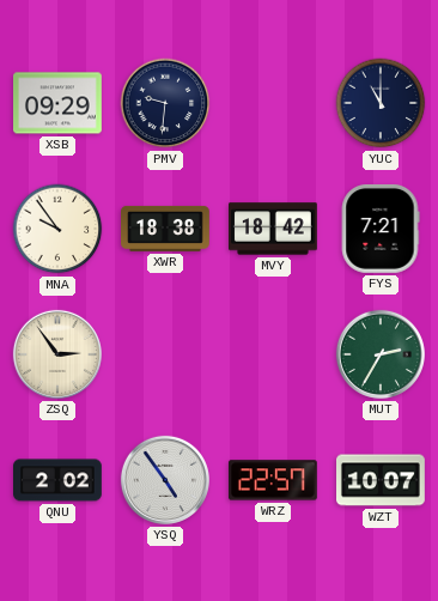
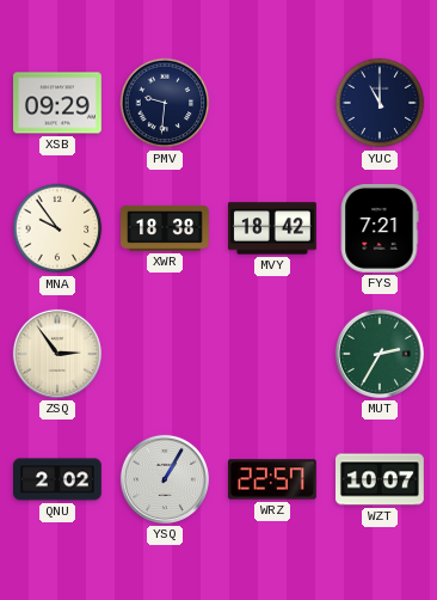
YSQ: 4:54 -> 1:05
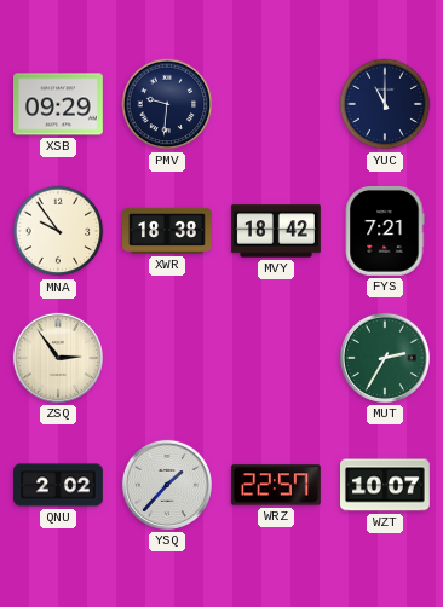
YSQ: 1:05 -> 1:37
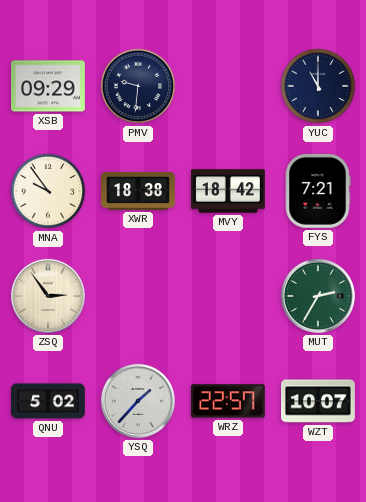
QNU: 2:02 -> 5:02
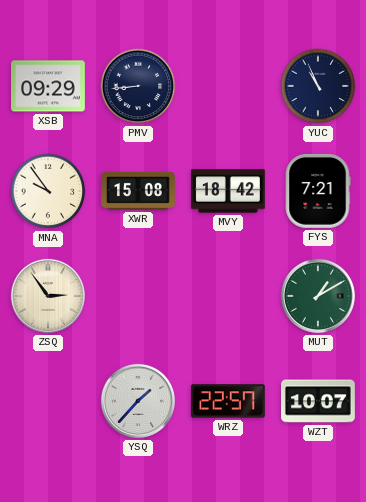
PMV: 9:31 -> 8:44
YUC: 11:00 -> 10:56
XWR: 18:38 -> 15:08
MUT: 2:35 -> 1:10
QNU: 5:02 -> none
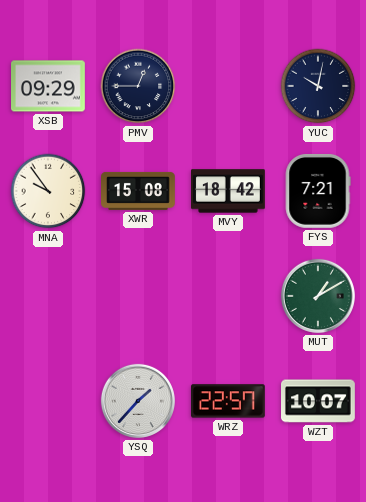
PMV: 8:44 -> 12:45
YUC: 10:56 -> 10:02
ZSQ: 2:54 -> none
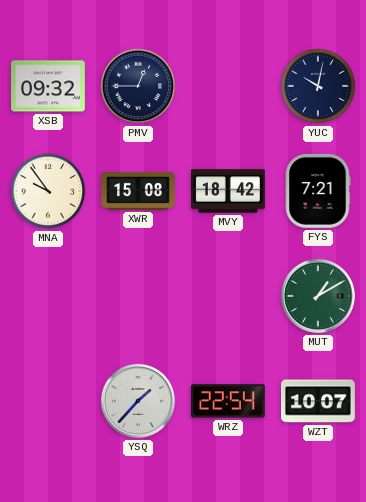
XSB: 09:29 -> 09:32
WRZ: 22:57 -> 22:54
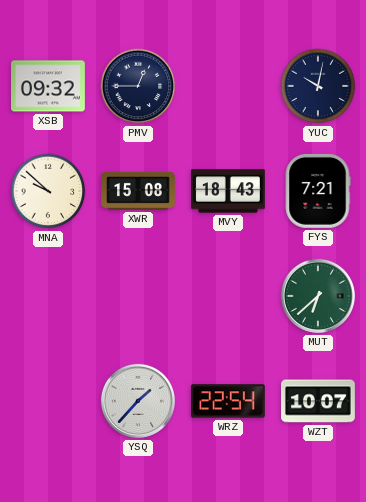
MNA: 9:54 -> 9:52
MVY: 18:42 -> 18:43
MUT: 1:10 -> 6:38
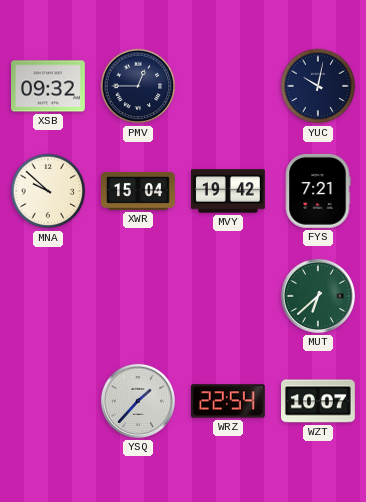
XWR: 15:08 -> 15:04
MVY: 18:43 -> 19:42
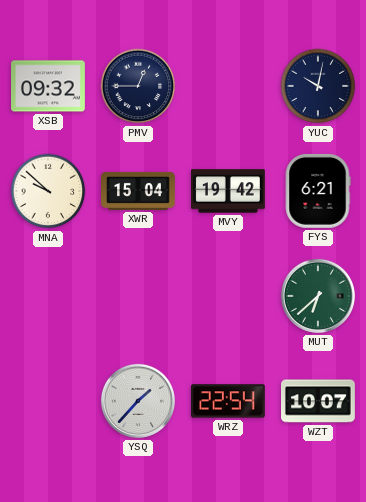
FYS: 7:21 -> 6:21
